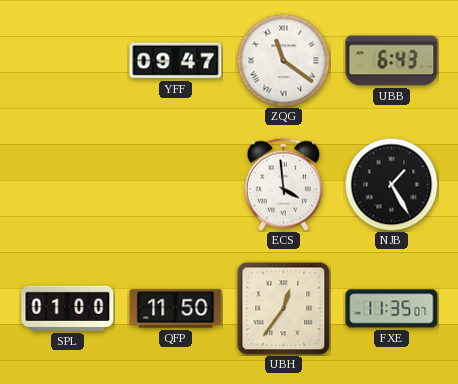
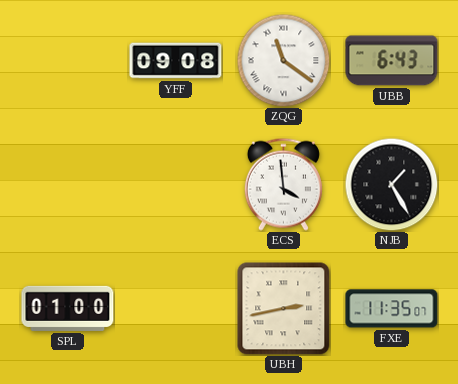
YFF: 09:47 -> 09:08
QFP: 11:50 -> none
UBH: 12:36 -> 2:43
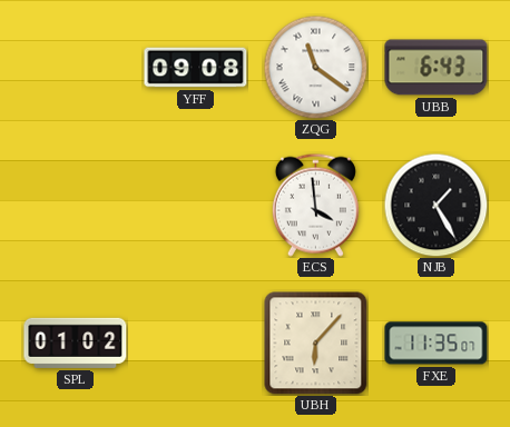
SPL: 01:00 -> 01:02
UBH: 2:43 -> 6:07
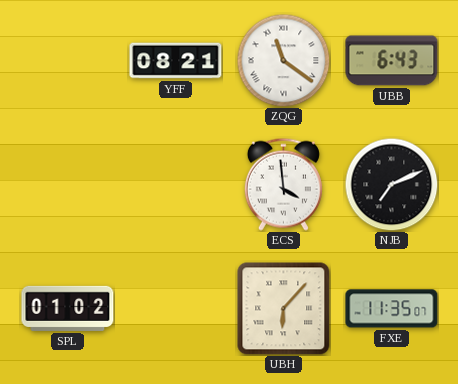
YFF: 09:08 -> 08:21
NJB: 1:25 -> 7:11
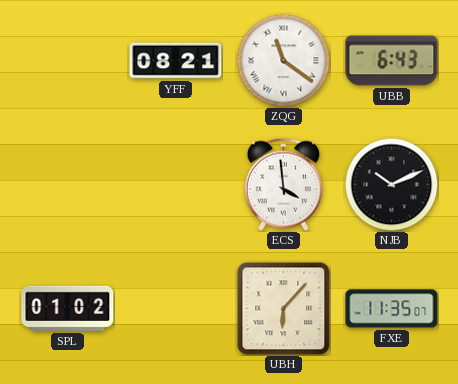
NJB: 7:11 -> 10:11
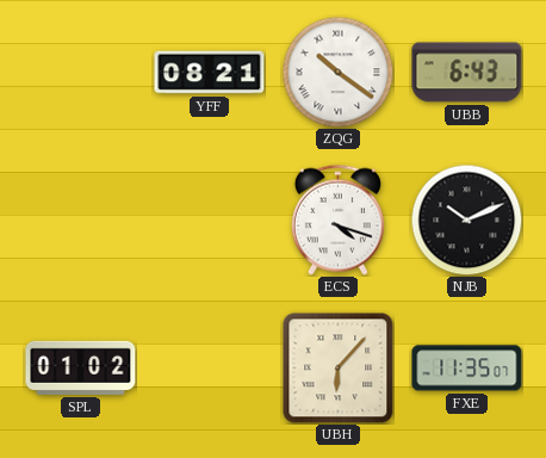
ZQG: 11:21 -> 10:21
ECS: 3:59 -> 4:18
